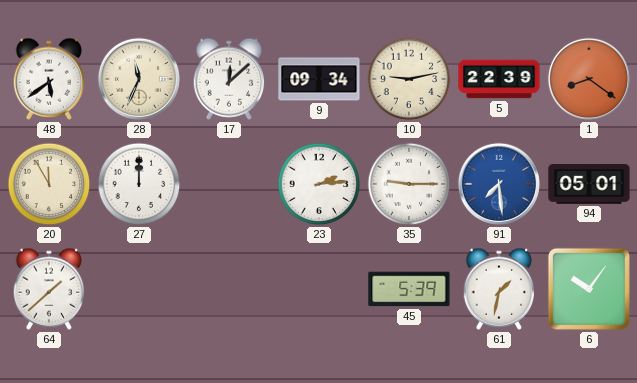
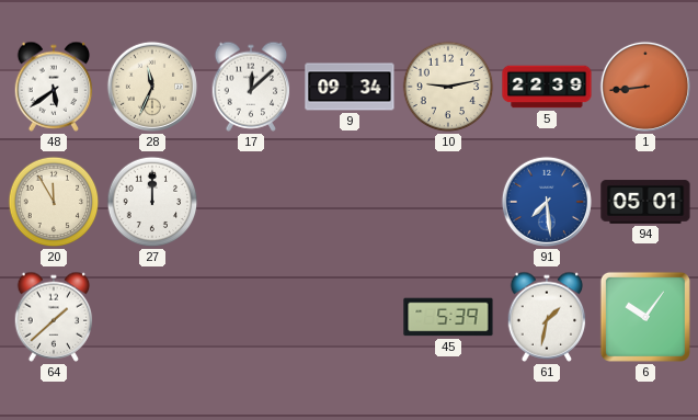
1: 8:21 -> 8:44
23: 2:14 -> none
35: 9:15 -> none
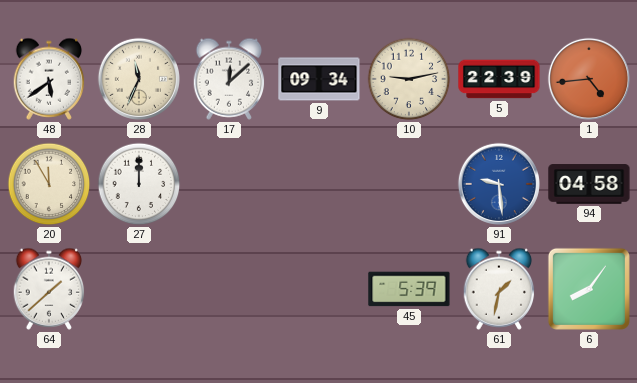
1: 8:44 -> 4:44
91: 7:29 -> 9:29
94: 05:01 -> 04:58
6: 10:06 -> 8:06
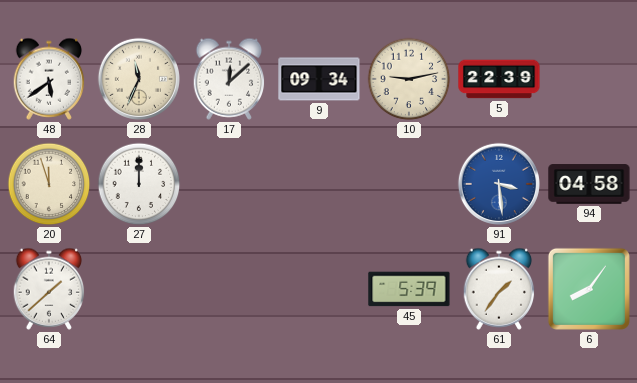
1: 4:44 -> none
20: 11:55 -> 11:57
91: 9:29 -> 3:29
61: 1:32 -> 1:36
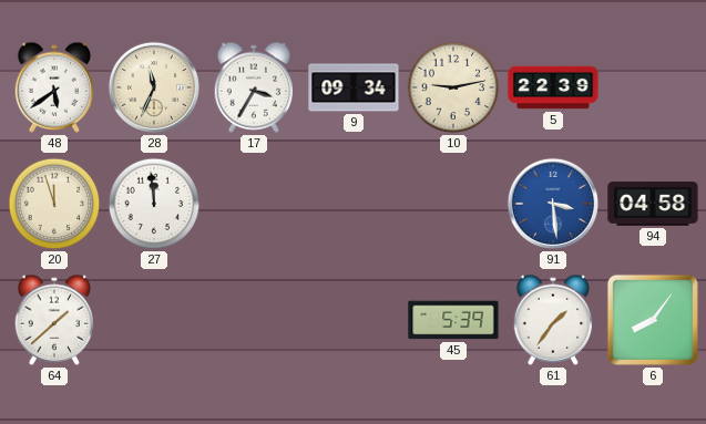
17: 12:08 -> 3:35
27: 12:00 -> 11:59
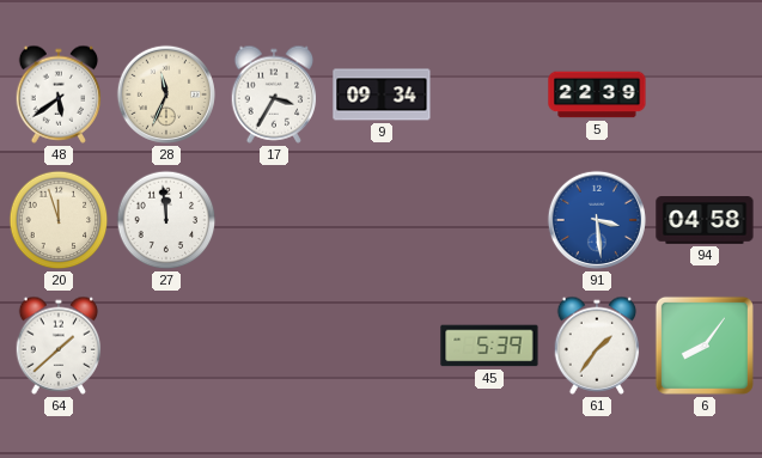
10: 9:13 -> none
